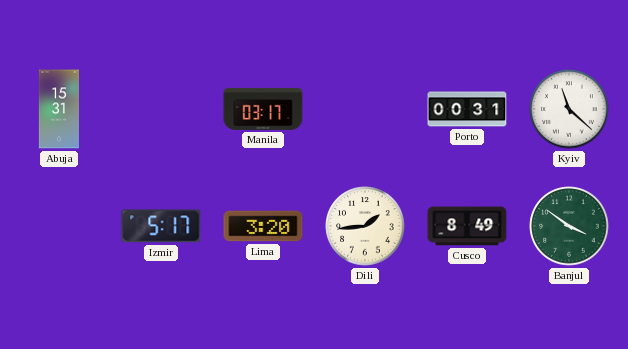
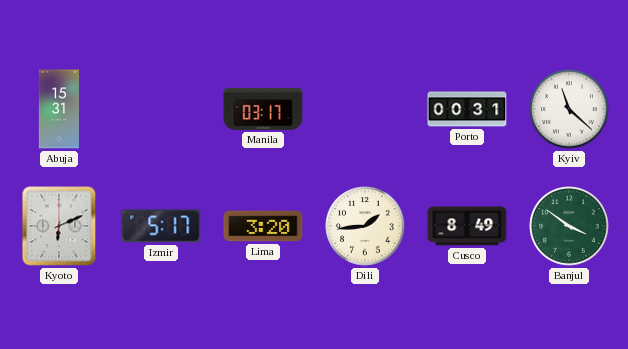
Kyoto: none -> 6:11
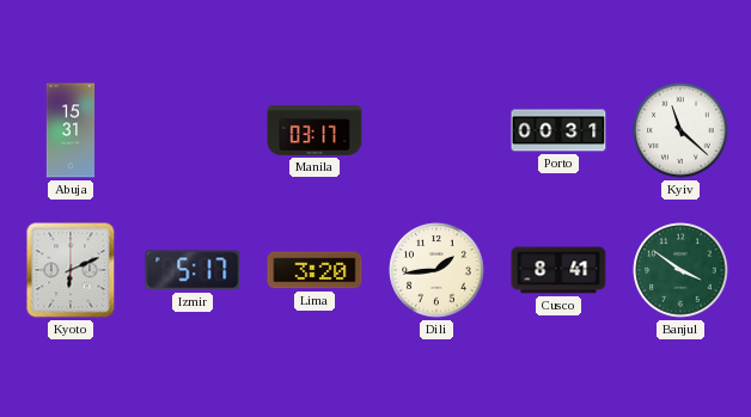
Cusco: 8:49 -> 8:41
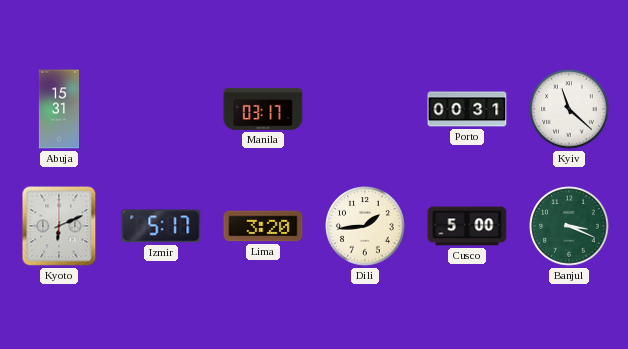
Cusco: 8:41 -> 5:00
Banjul: 3:51 -> 3:19
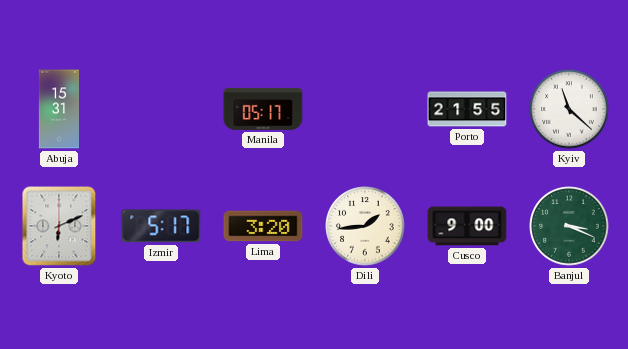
Manila: 03:17 -> 05:17
Porto: 00:31 -> 21:55
Cusco: 5:00 -> 9:00
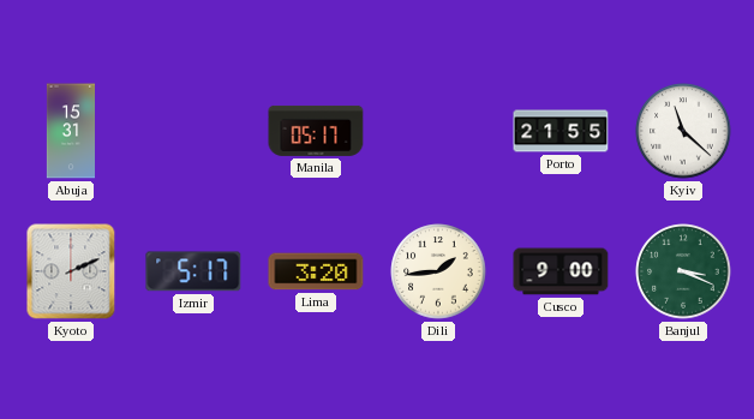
Kyoto: 6:11 -> 2:11
